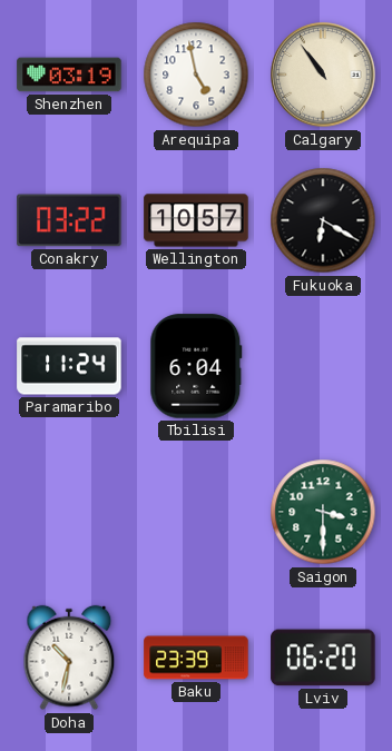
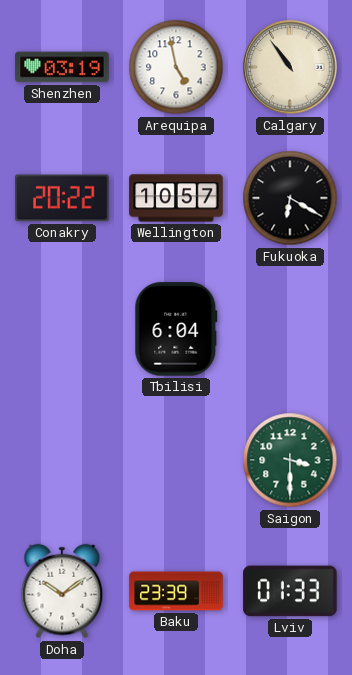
Conakry: 03:22 -> 20:22
Paramaribo: 11:24 -> none
Doha: 10:32 -> 10:09
Lviv: 06:20 -> 01:33
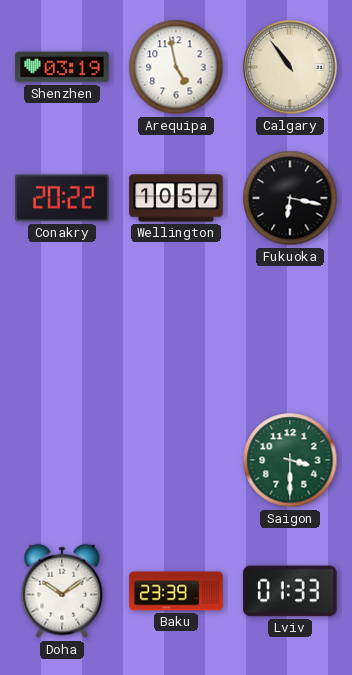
Fukuoka: 6:20 -> 6:17
Tbilisi: 6:04 -> none
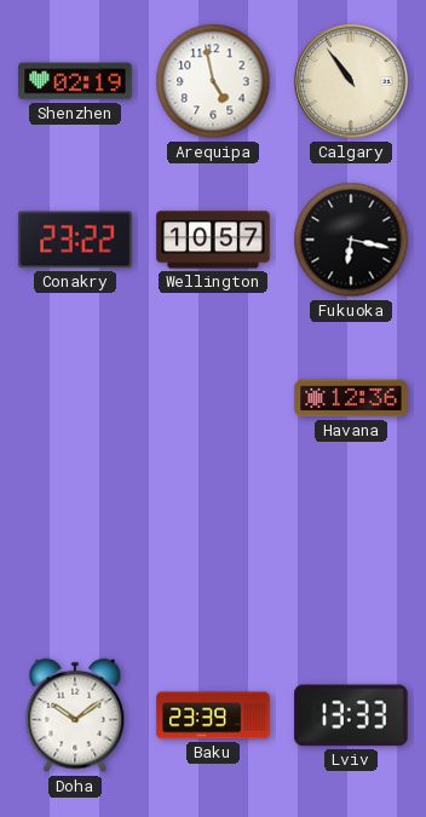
Shenzhen: 03:19 -> 02:19
Conakry: 20:22 -> 23:22
Havana: none -> 12:36
Saigon: 3:30 -> none
Lviv: 01:33 -> 13:33
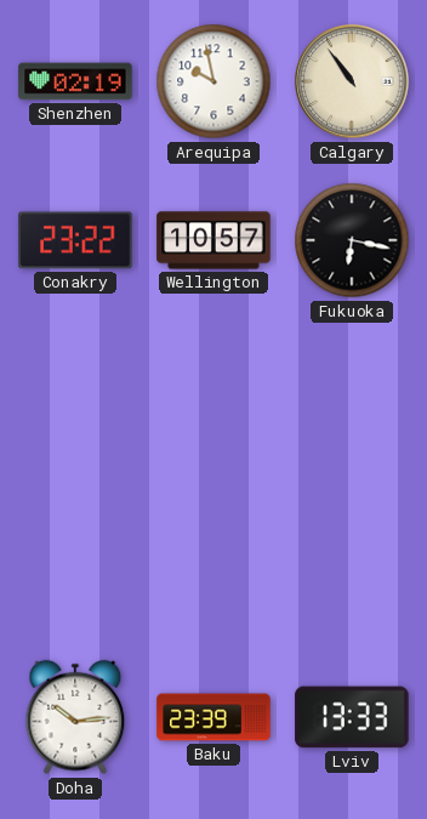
Arequipa: 4:58 -> 9:58
Havana: 12:36 -> none
Doha: 10:09 -> 10:14
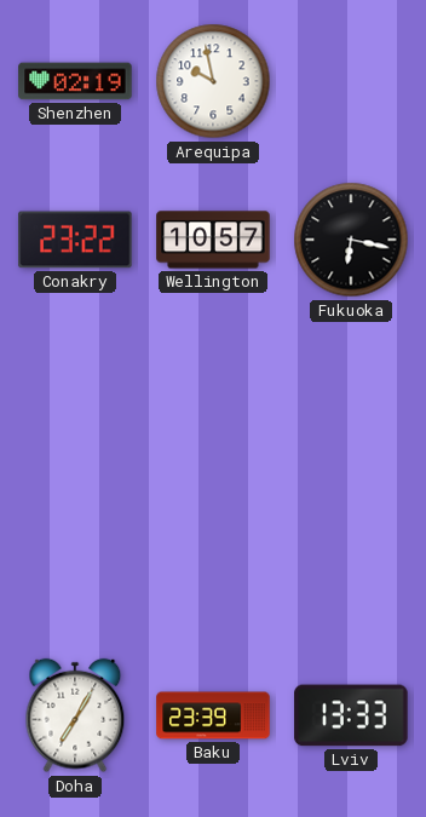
Calgary: 10:54 -> none
Doha: 10:14 -> 7:05
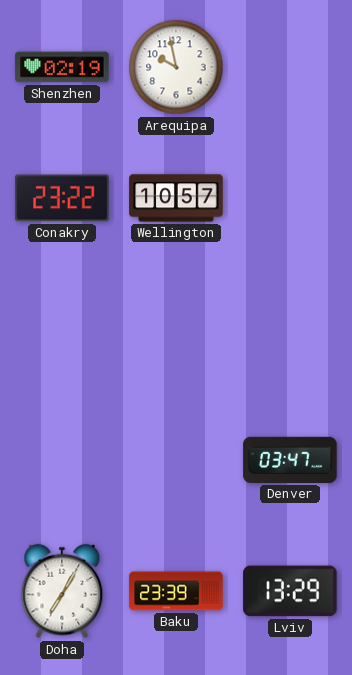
Fukuoka: 6:17 -> none
Denver: none -> 03:47
Lviv: 13:33 -> 13:29
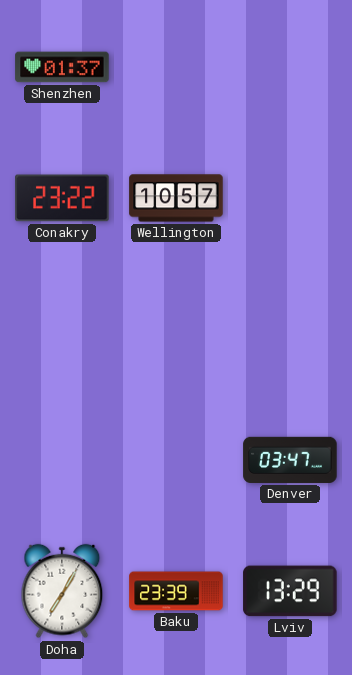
Shenzhen: 02:19 -> 01:37
Arequipa: 9:58 -> none
